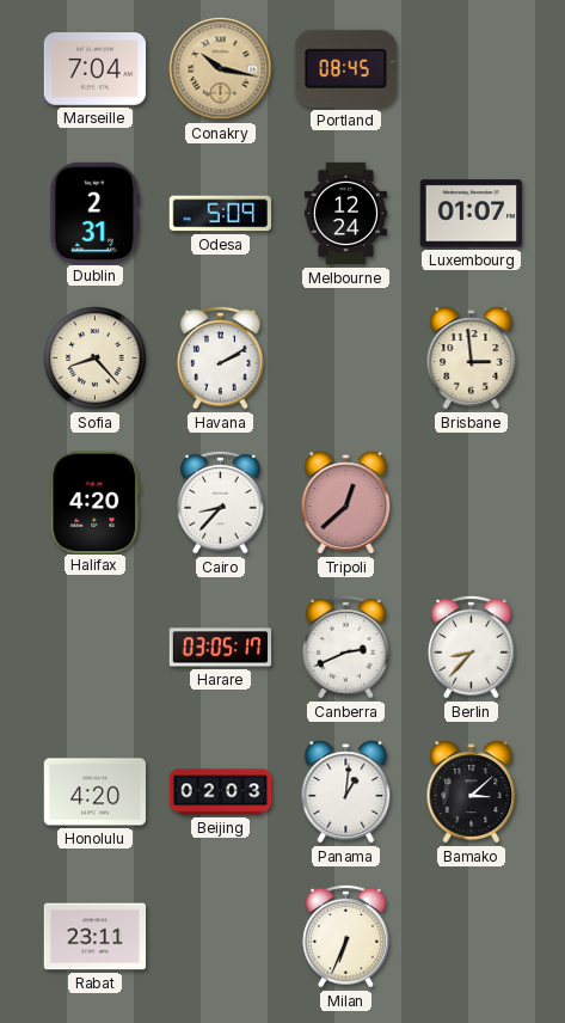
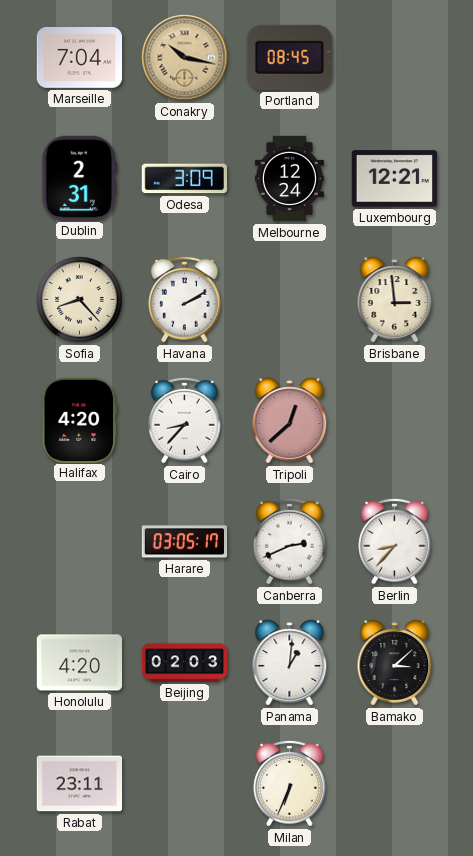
Odesa: 5:09 -> 3:09
Luxembourg: 01:07 -> 12:21
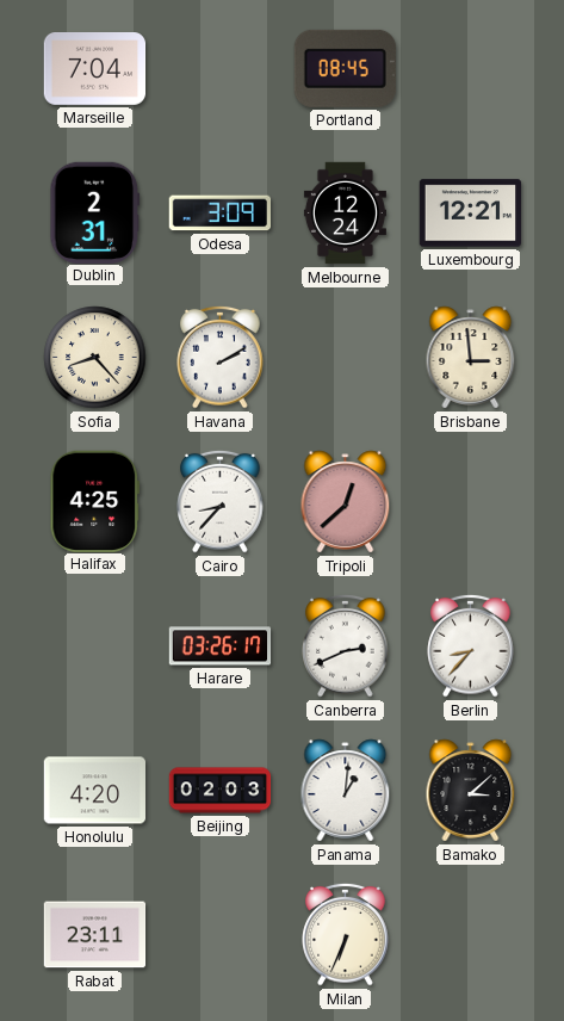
Conakry: 10:17 -> none
Halifax: 4:20 -> 4:25
Harare: 03:05 -> 03:26
